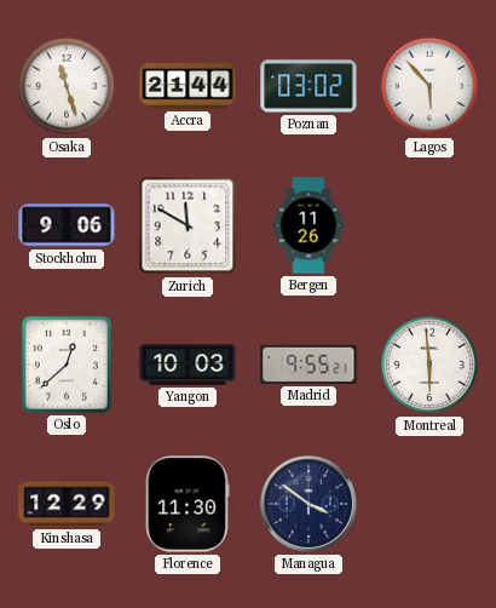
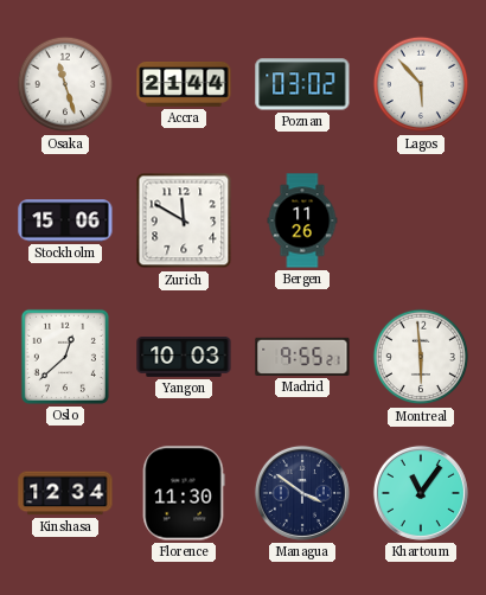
Stockholm: 9:06 -> 15:06
Kinshasa: 12:29 -> 12:34
Khartoum: none -> 11:06
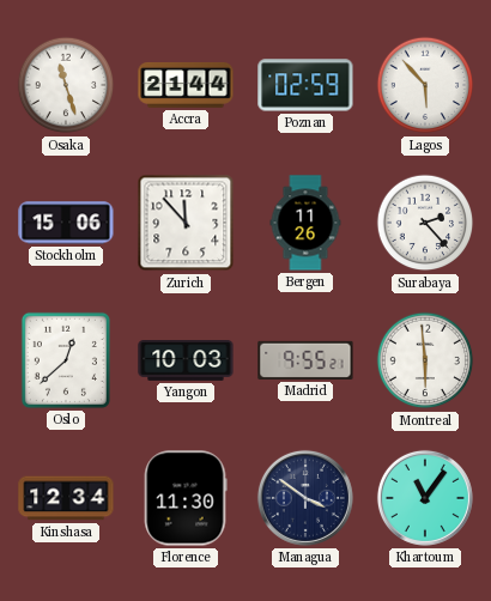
Poznan: 03:02 -> 02:59
Zurich: 11:50 -> 11:53
Surabaya: none -> 2:23
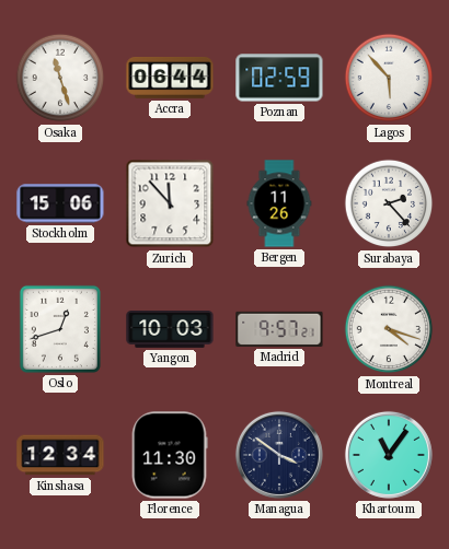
Accra: 21:44 -> 06:44
Oslo: 12:38 -> 12:42
Madrid: 9:55 -> 9:57
Montreal: 5:59 -> 4:18
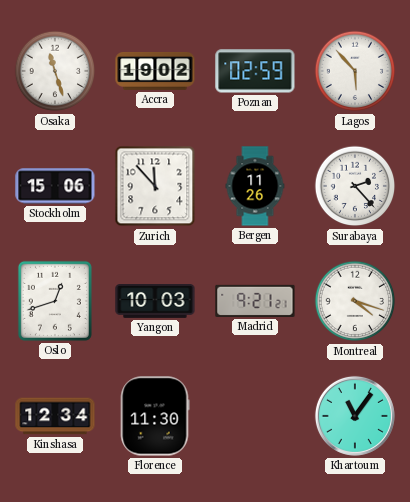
Accra: 06:44 -> 19:02
Madrid: 9:57 -> 9:21
Managua: 3:51 -> none
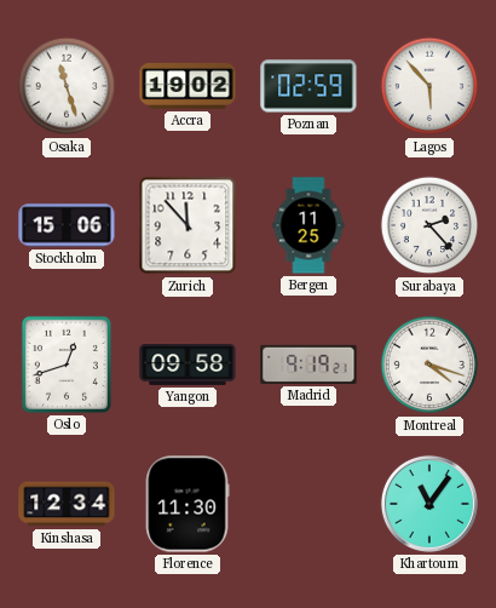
Bergen: 11:26 -> 11:25
Yangon: 10:03 -> 09:58
Madrid: 9:21 -> 9:19
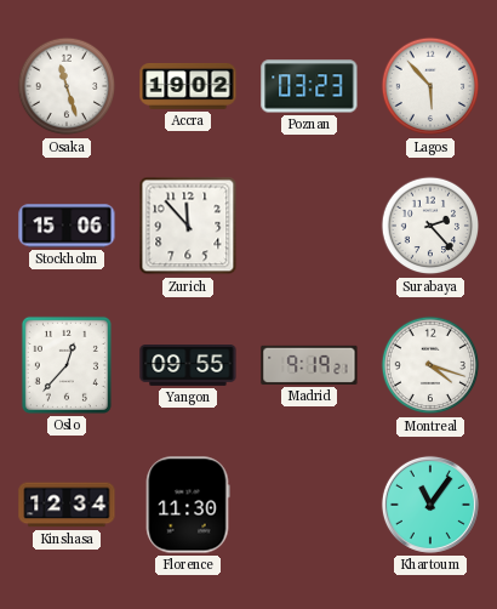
Poznan: 02:59 -> 03:23
Bergen: 11:25 -> none
Oslo: 12:42 -> 12:37
Yangon: 09:58 -> 09:55
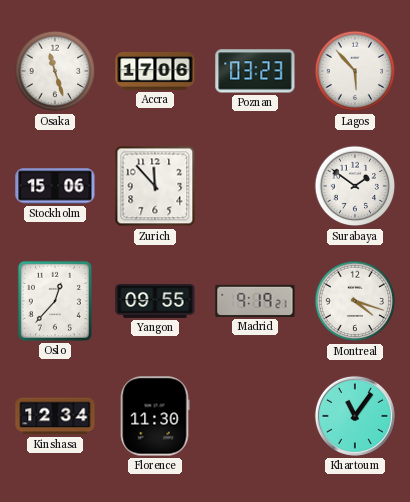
Accra: 19:02 -> 17:06
Surabaya: 2:23 -> 1:51
